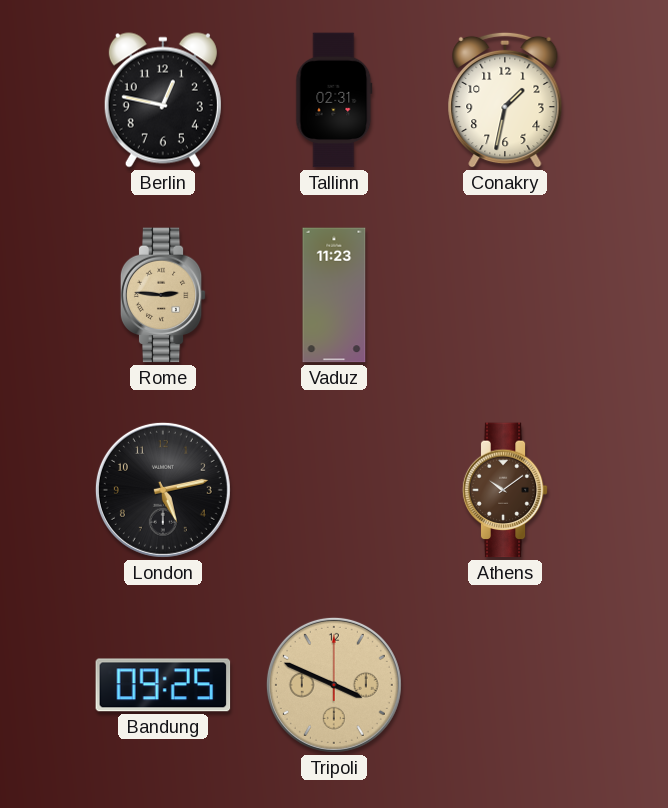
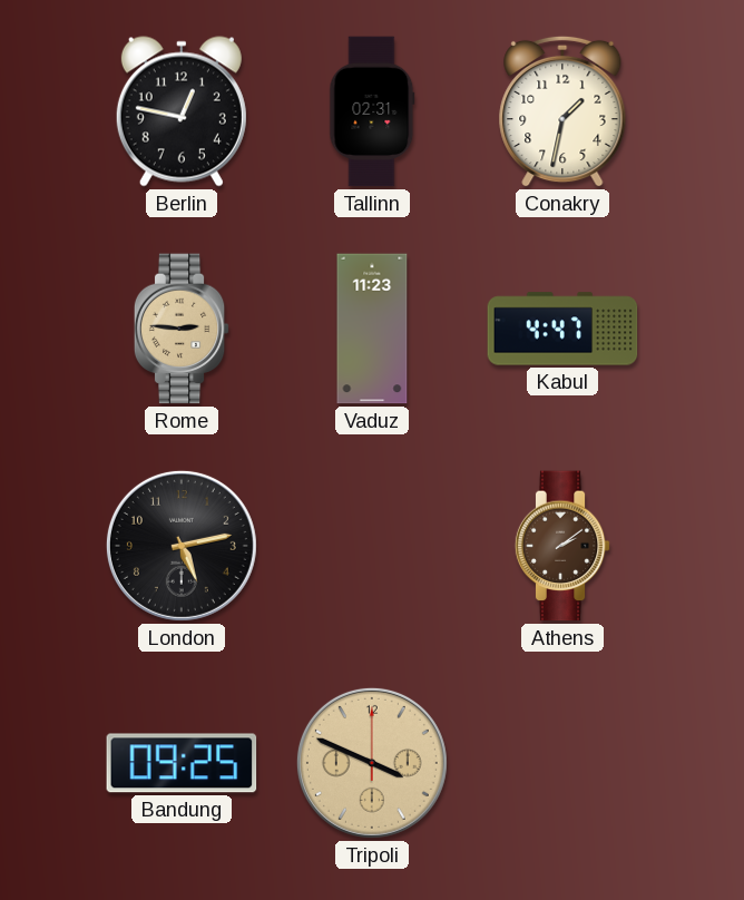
Kabul: none -> 4:47
Athens: 10:09 -> 2:09
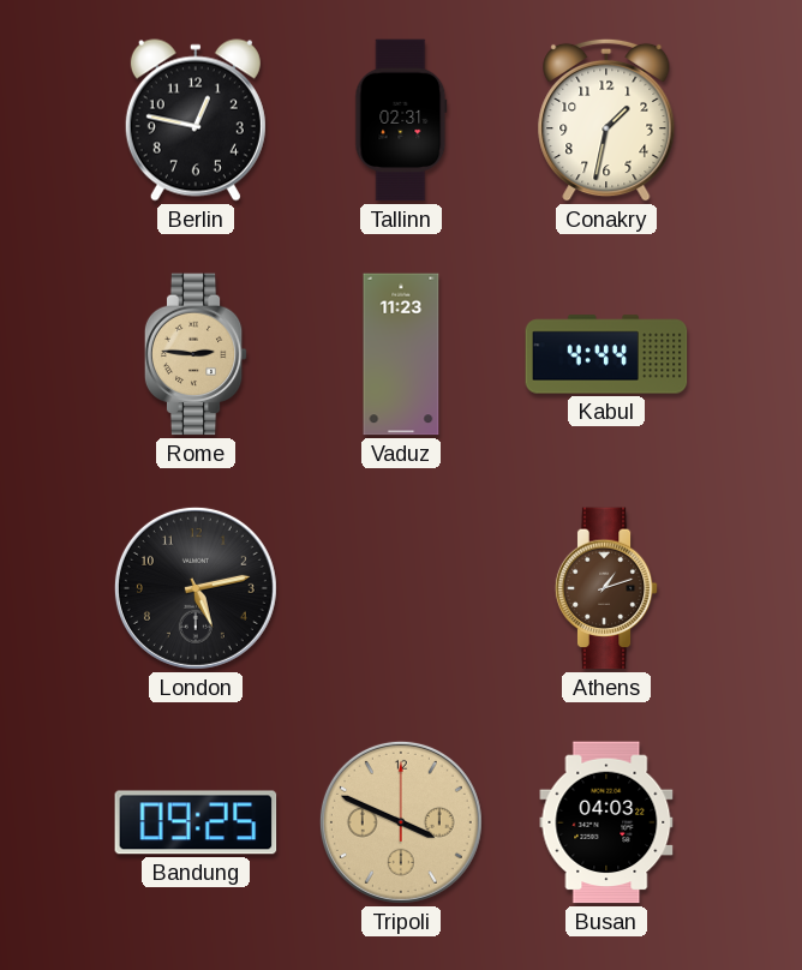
Kabul: 4:47 -> 4:44
Athens: 2:09 -> 1:12
Busan: none -> 04:03
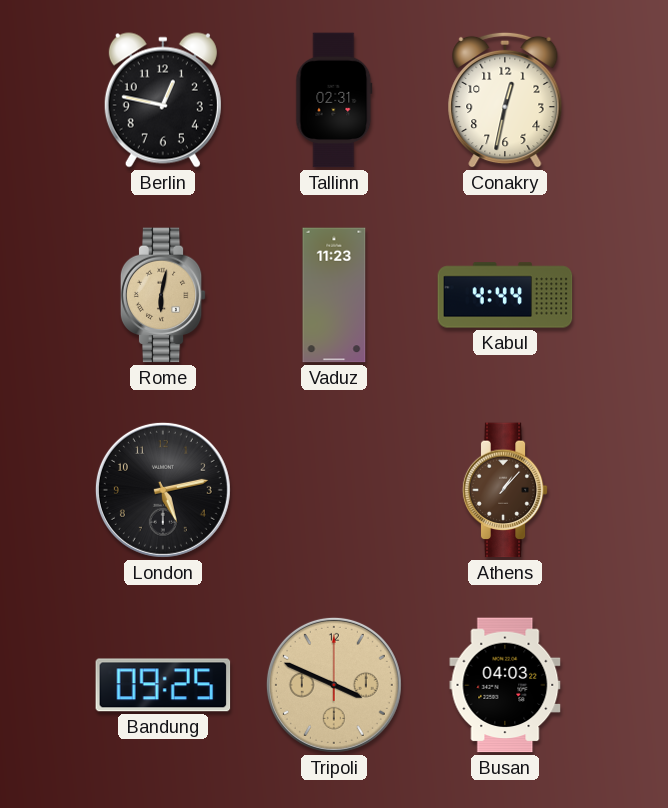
Conakry: 1:32 -> 12:32
Rome: 2:46 -> 6:02
Athens: 1:12 -> 1:07
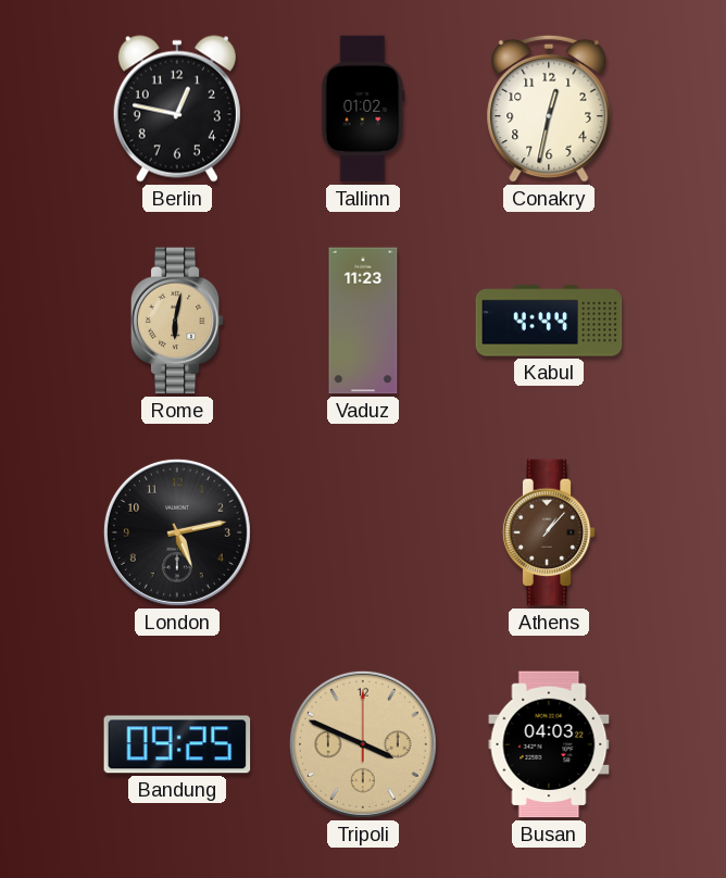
Tallinn: 02:31 -> 01:02
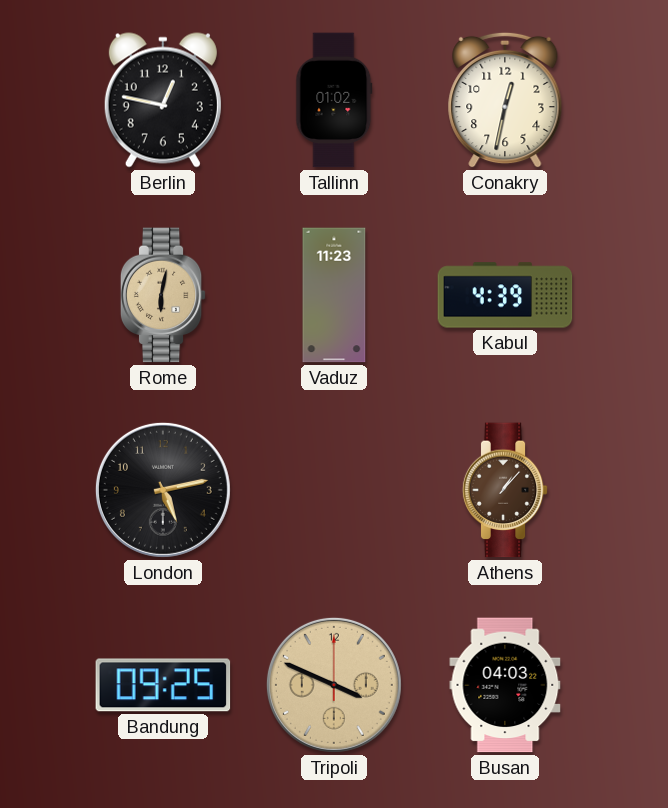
Kabul: 4:44 -> 4:39
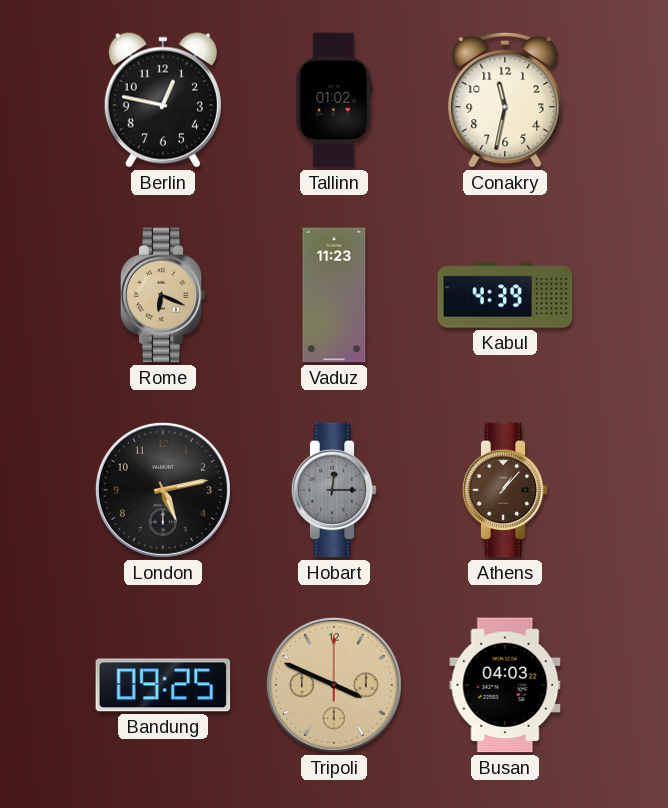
Conakry: 12:32 -> 11:32
Rome: 6:02 -> 6:19
Hobart: none -> 12:15
